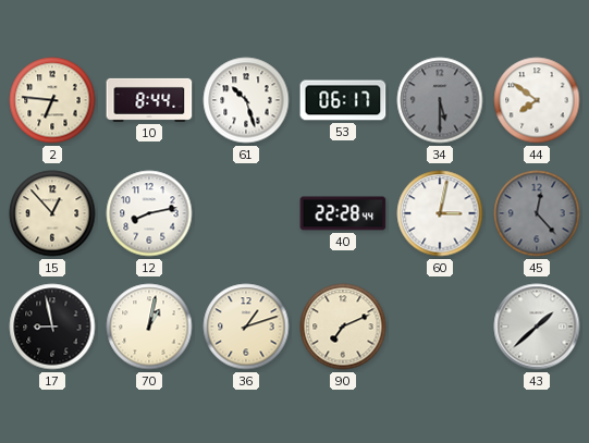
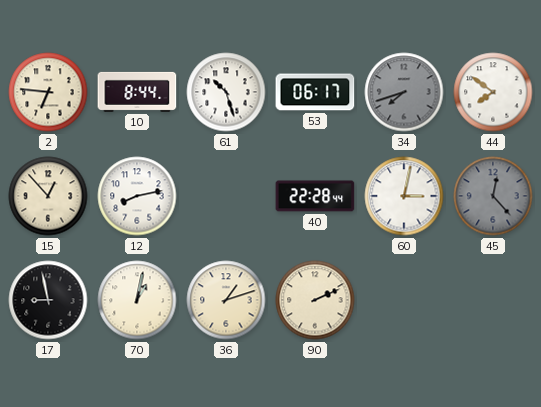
34: 5:30 -> 7:42
90: 7:11 -> 2:11
43: 1:38 -> none
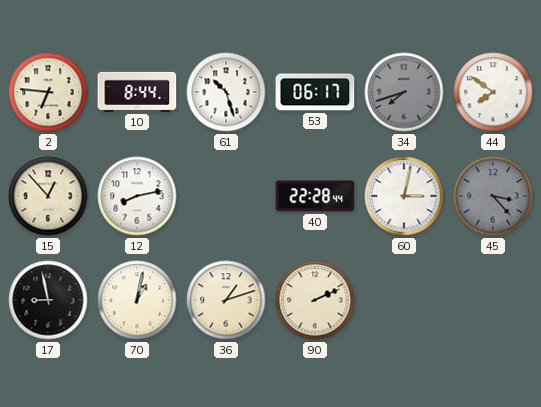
45: 12:23 -> 3:23
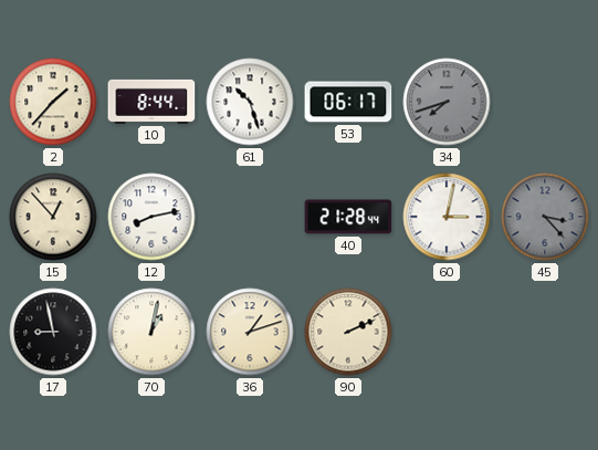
2: 6:46 -> 1:37
44: 7:51 -> none
40: 22:28 -> 21:28
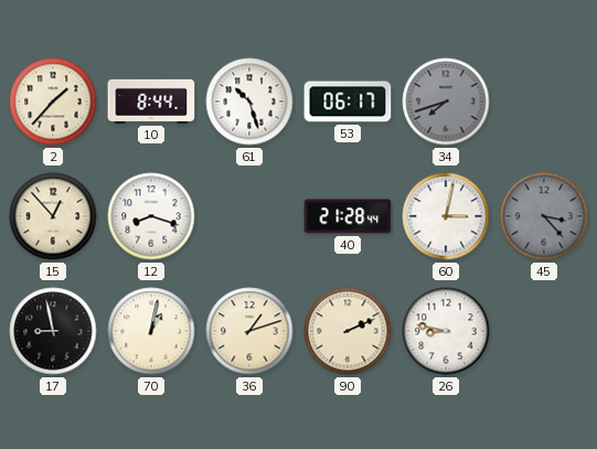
12: 8:13 -> 8:18
26: none -> 8:47
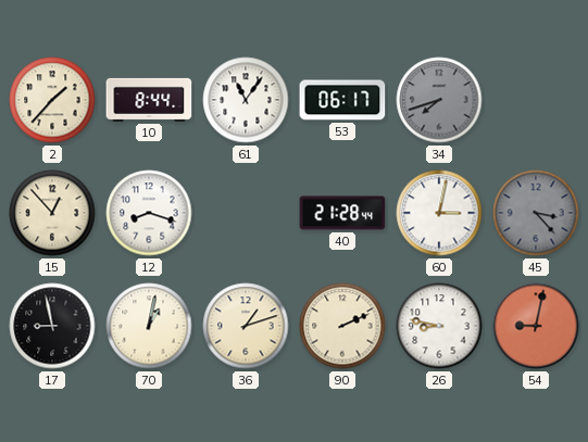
61: 10:27 -> 11:06
54: none -> 9:02
